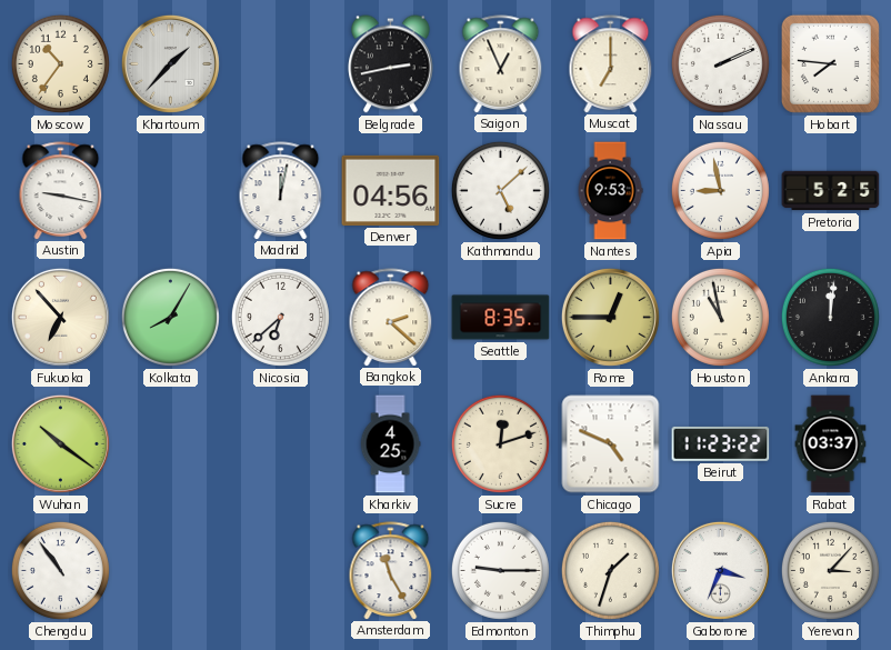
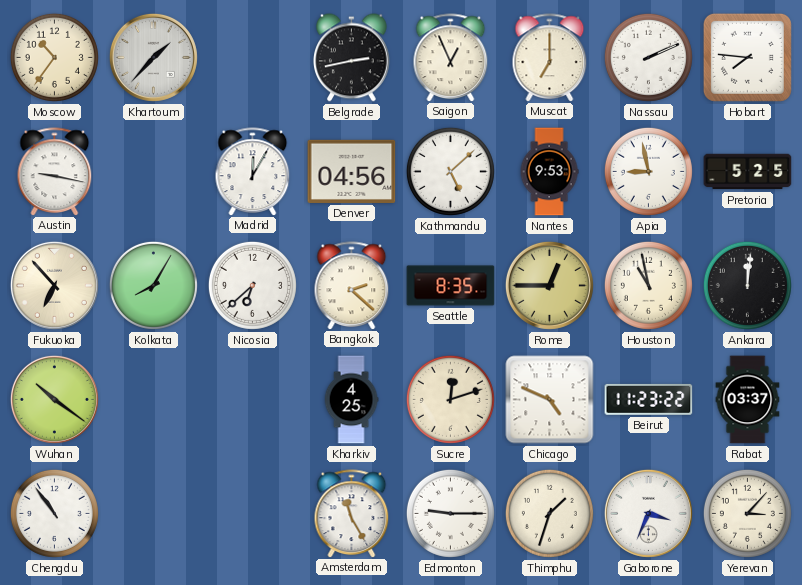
Madrid: 12:02 -> 12:05
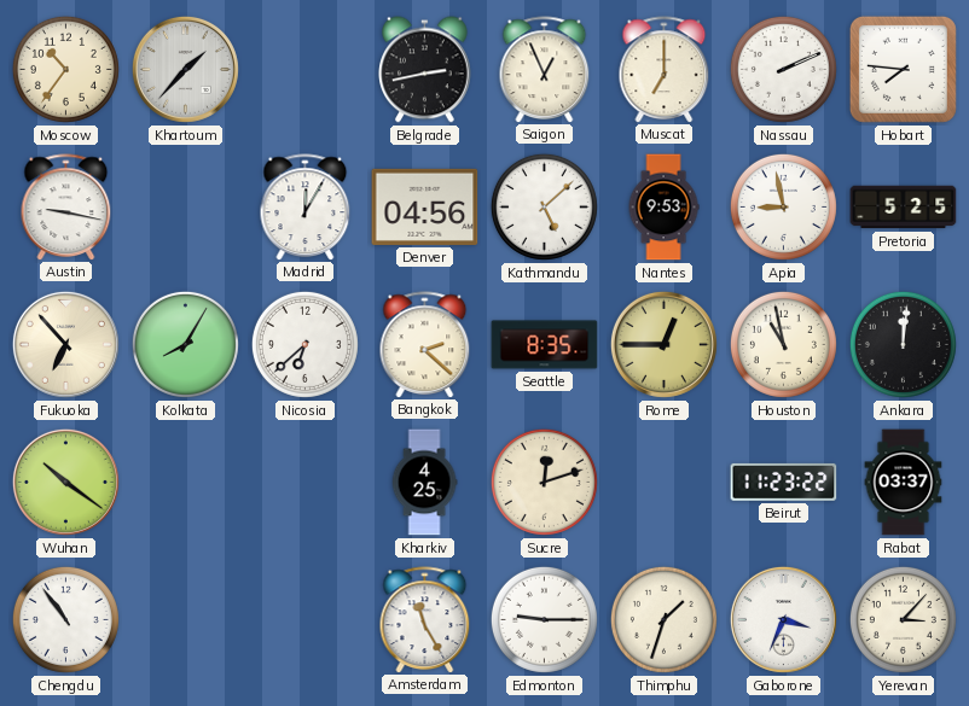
Chicago: 4:49 -> none
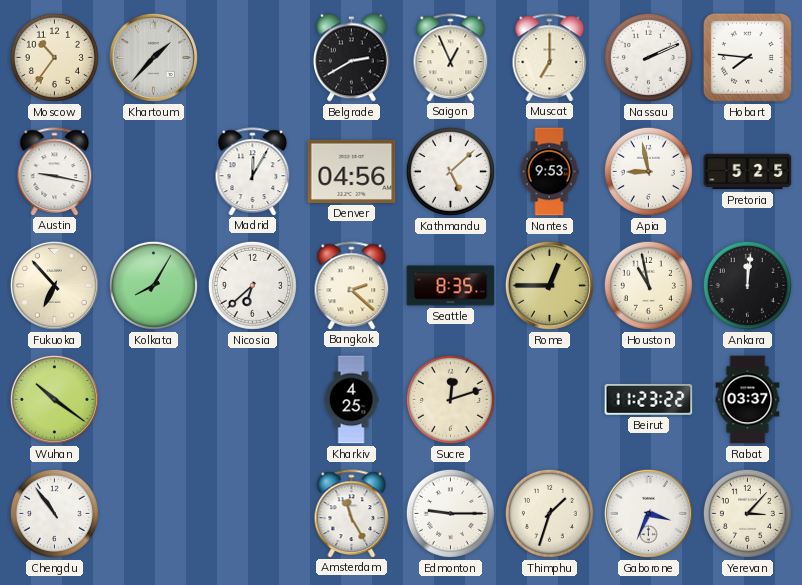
Belgrade: 2:43 -> 2:40
